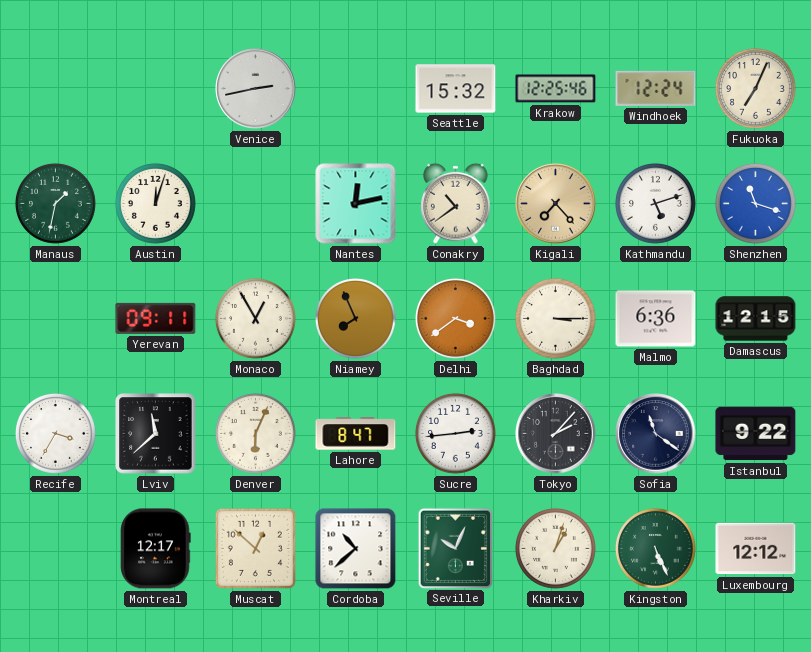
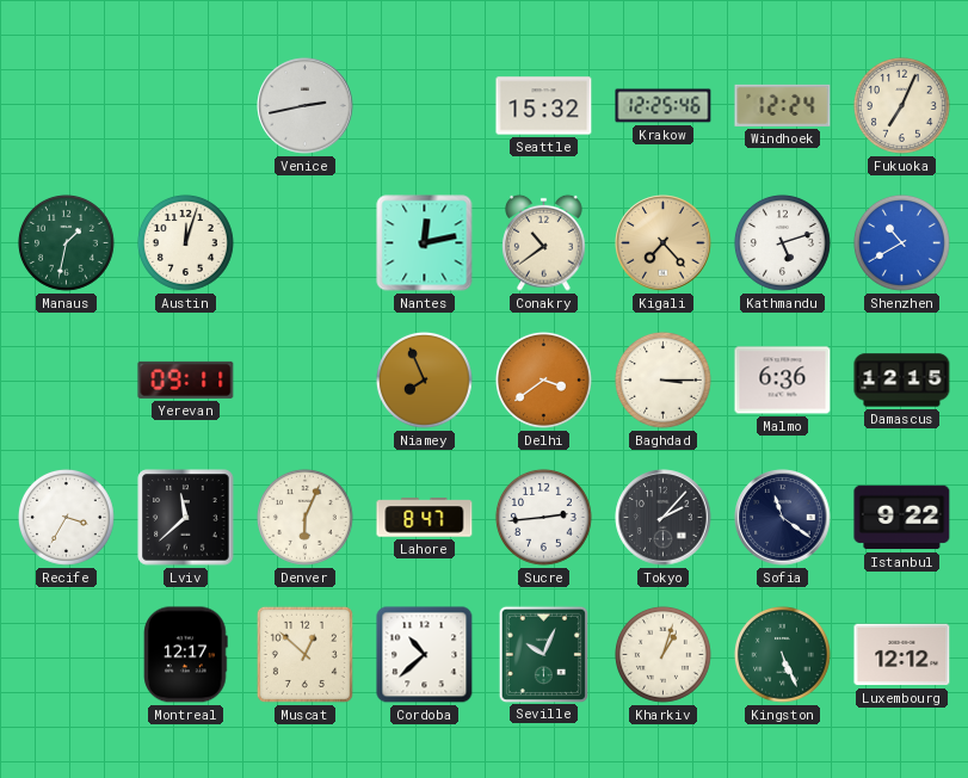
Shenzhen: 11:18 -> 10:40
Monaco: 12:55 -> none
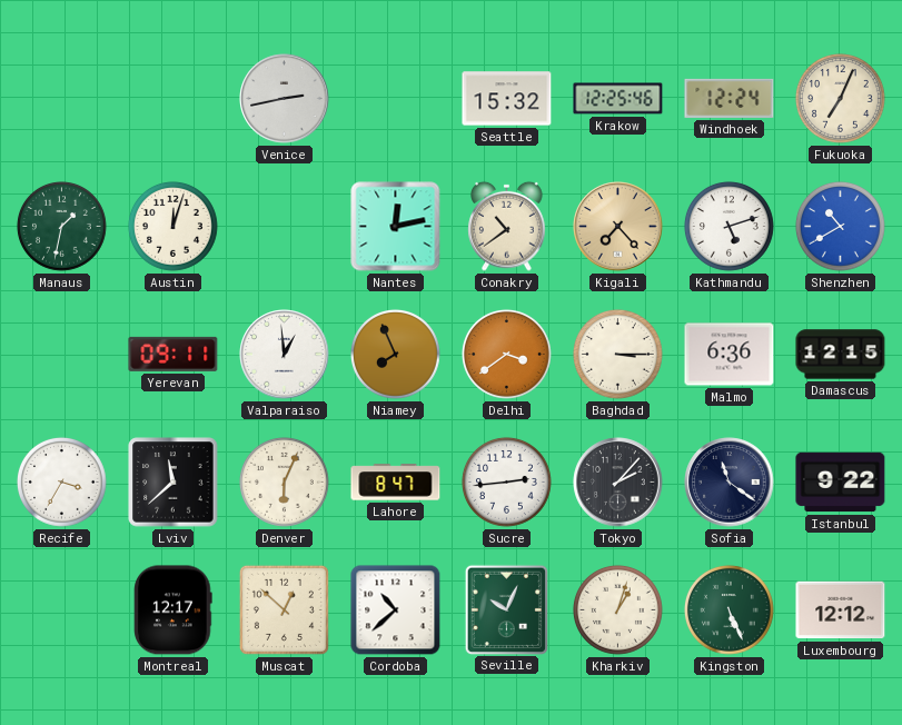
Valparaiso: none -> 12:59
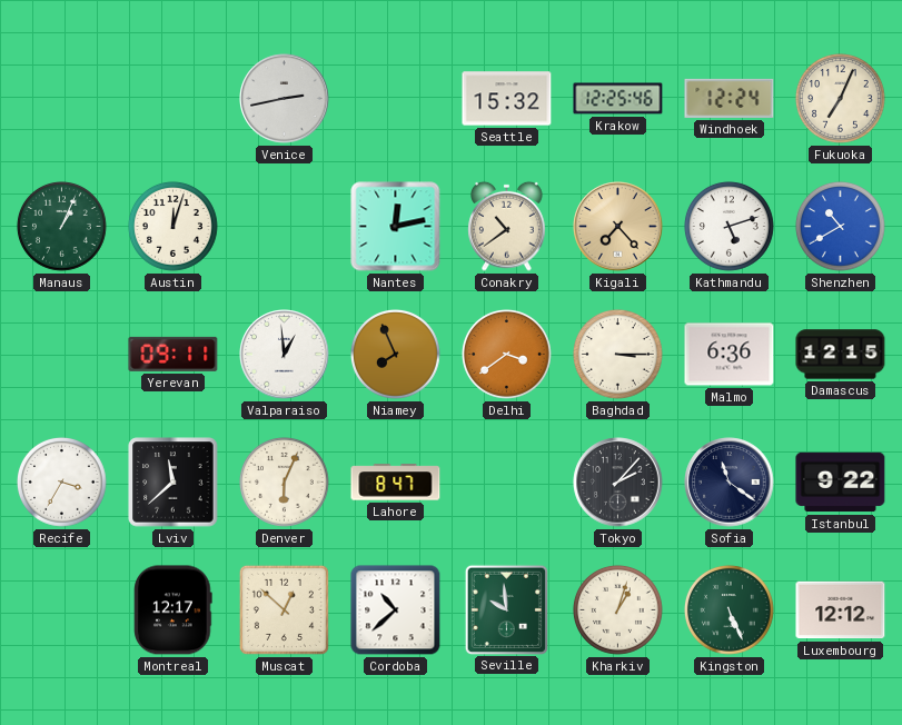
Manaus: 1:32 -> 1:04
Sucre: 2:44 -> none
Seville: 10:04 -> 9:59
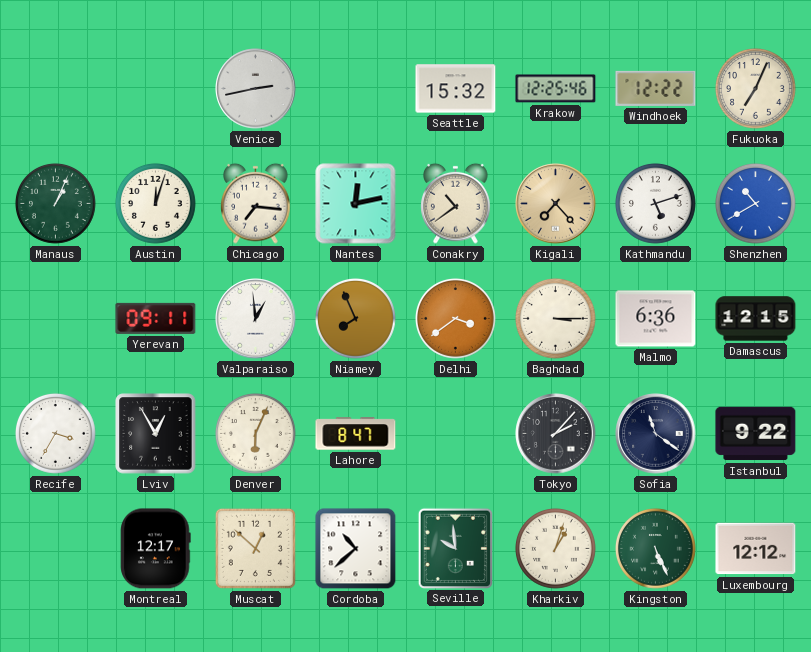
Windhoek: 12:24 -> 12:22
Chicago: none -> 7:16
Lviv: 11:38 -> 12:55
